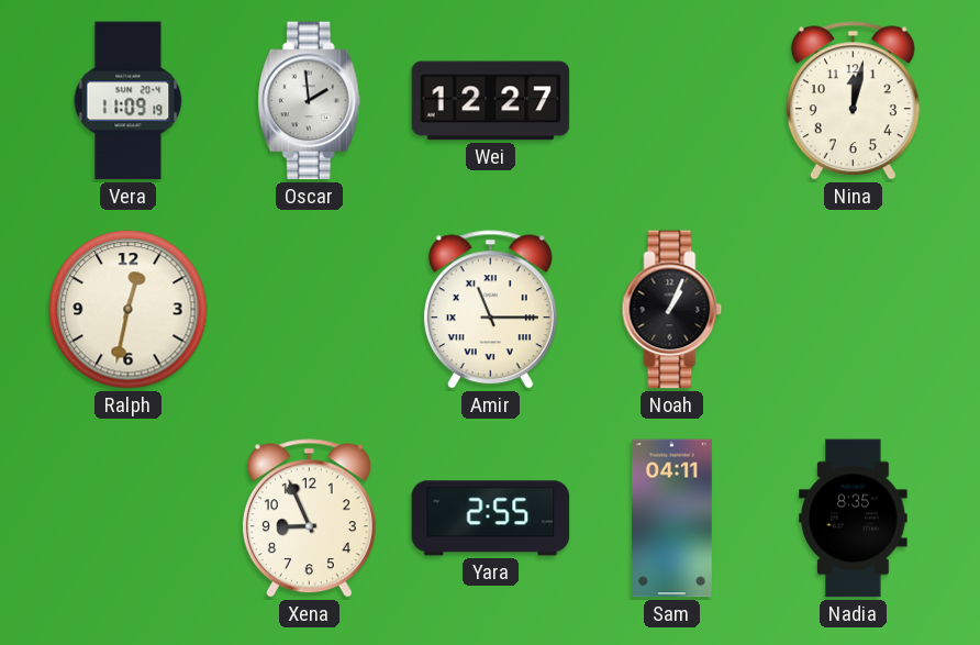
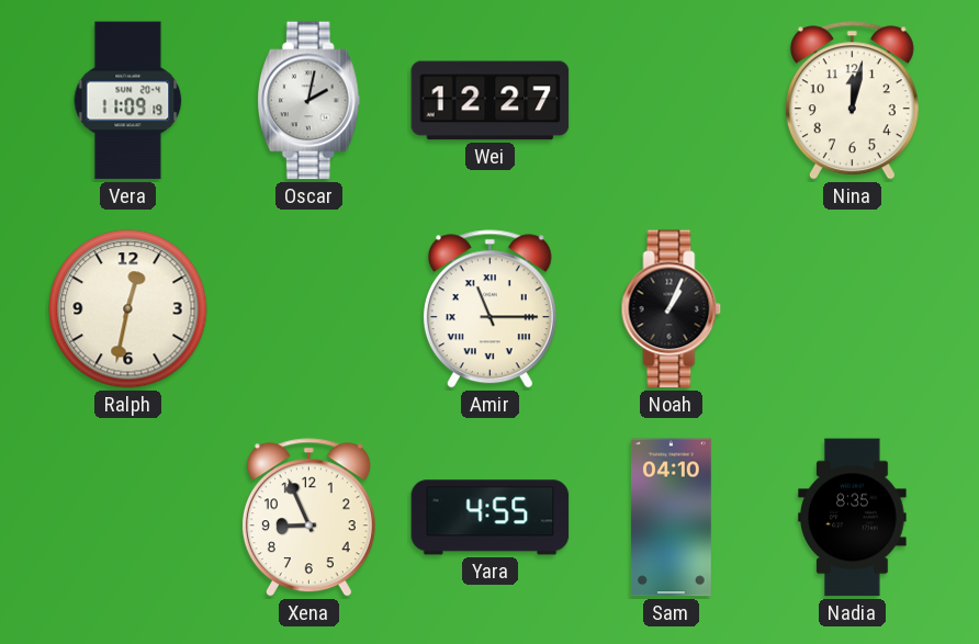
Oscar: 1:59 -> 2:02
Yara: 2:55 -> 4:55
Sam: 04:11 -> 04:10
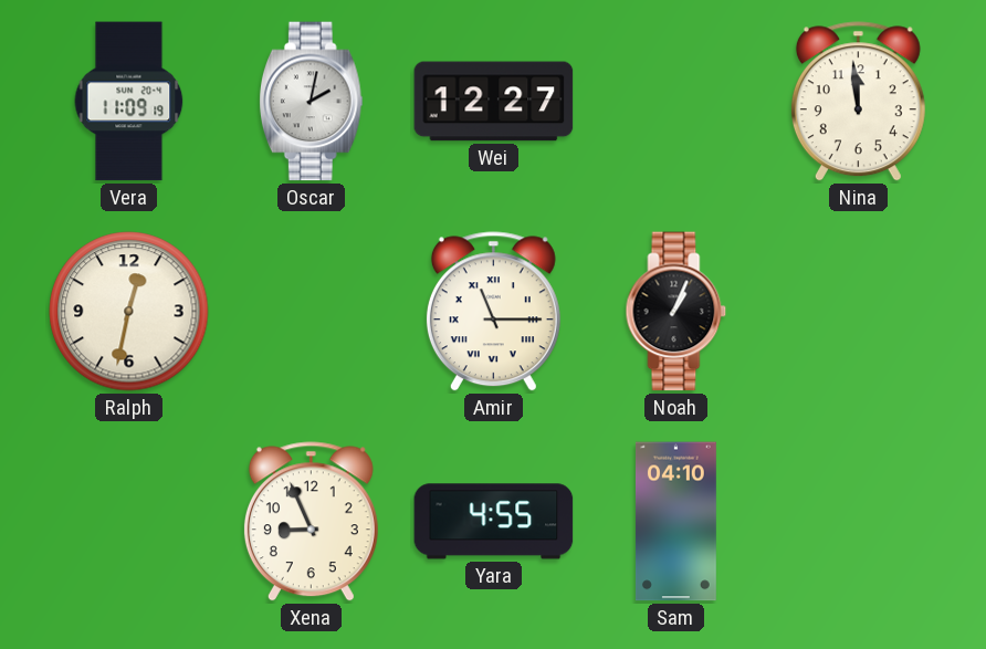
Nina: 12:02 -> 11:59
Nadia: 8:35 -> none
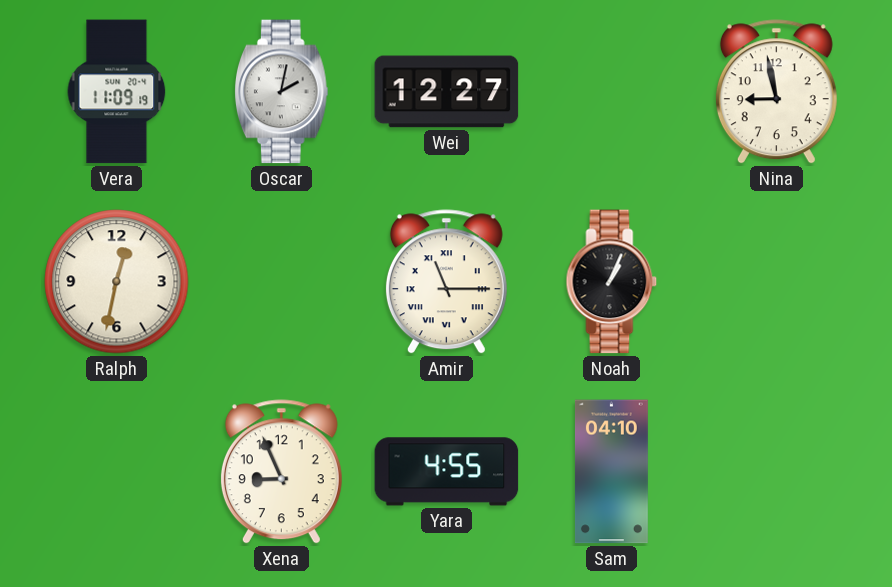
Nina: 11:59 -> 8:58
